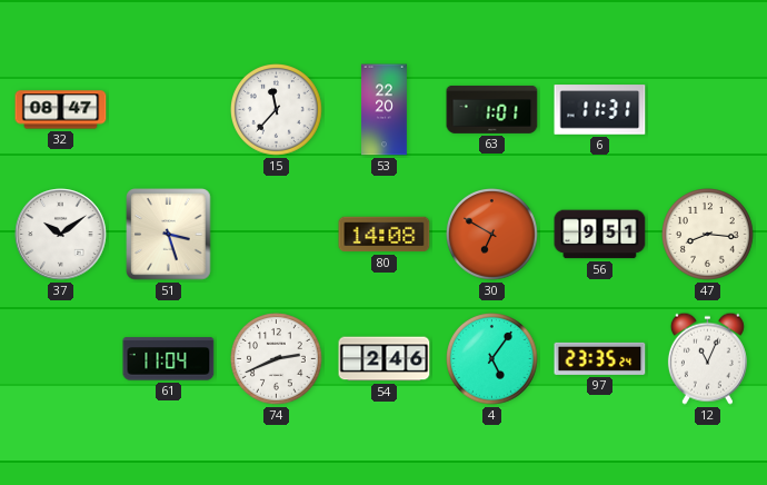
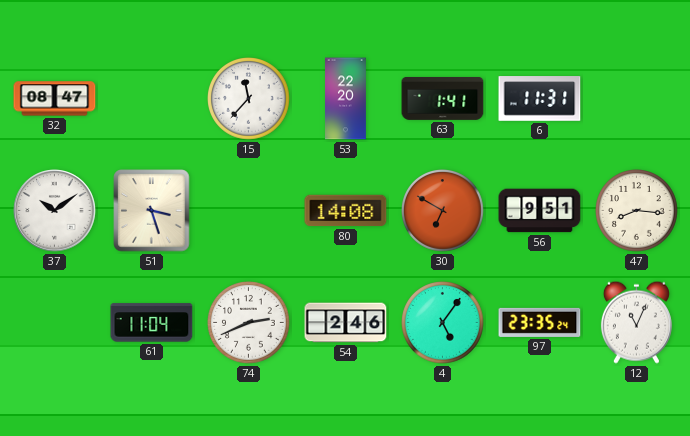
63: 1:01 -> 1:41
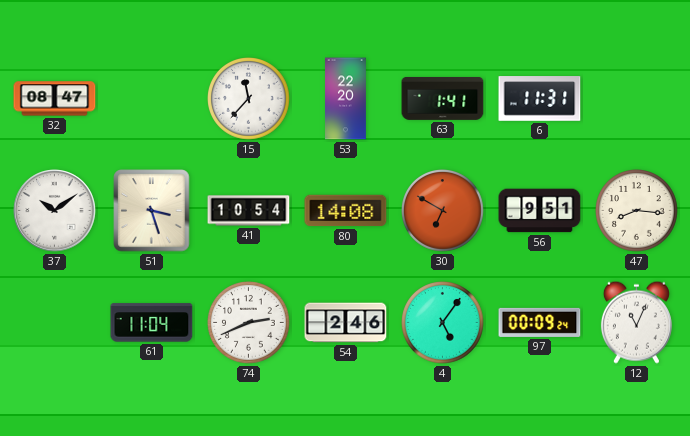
41: none -> 10:54
97: 23:35 -> 00:09
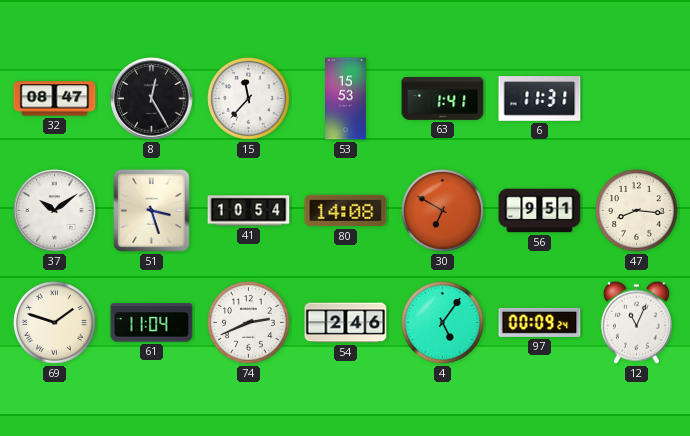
8: none -> 12:25
53: 22:20 -> 15:53
69: none -> 1:48
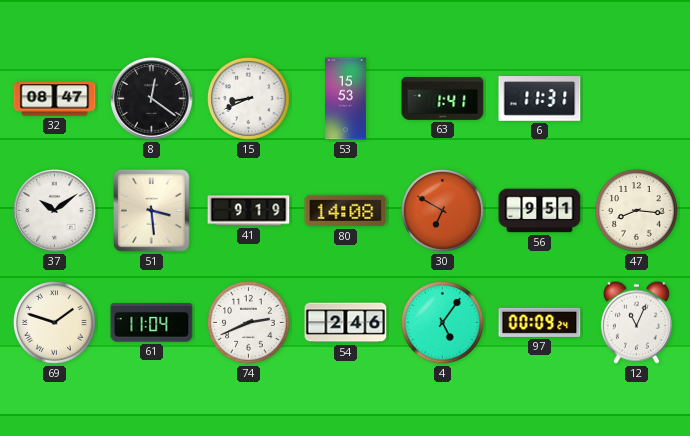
8: 12:25 -> 12:21
15: 11:37 -> 8:41
51: 3:27 -> 3:29
41: 10:54 -> 9:19
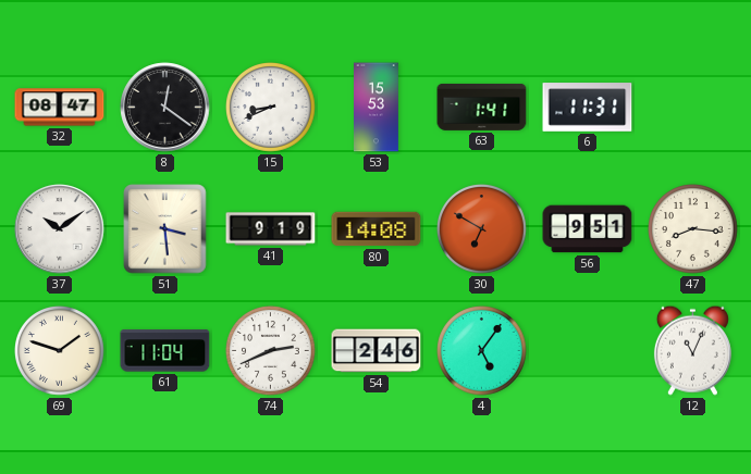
97: 00:09 -> none
